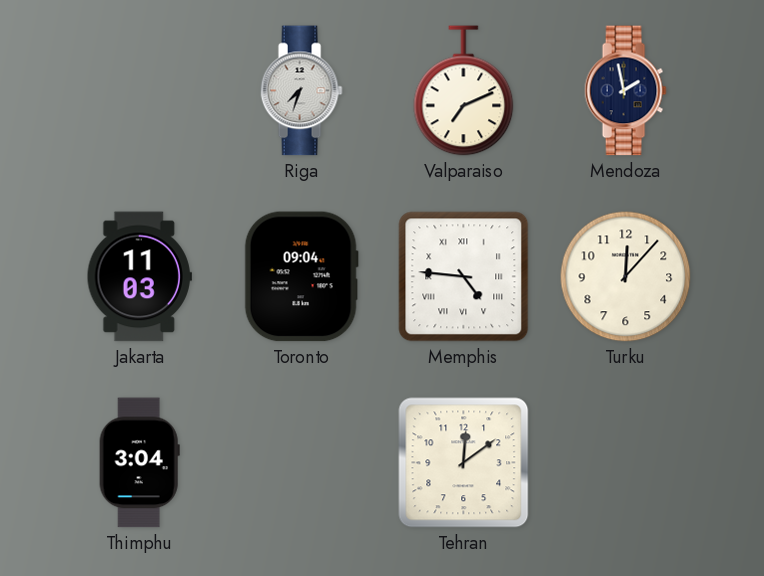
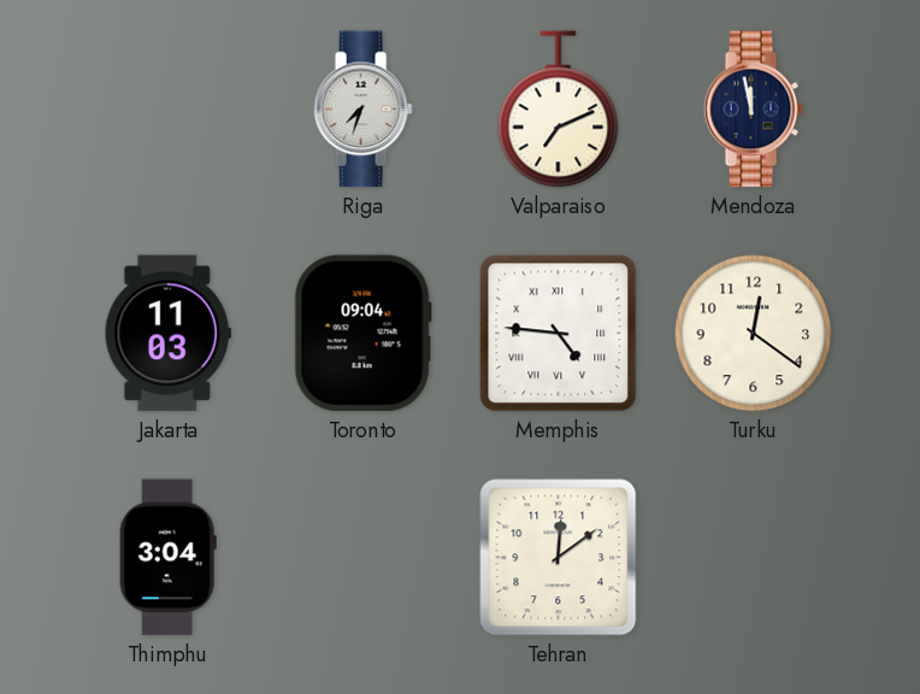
Mendoza: 1:58 -> 11:58
Turku: 12:07 -> 12:21
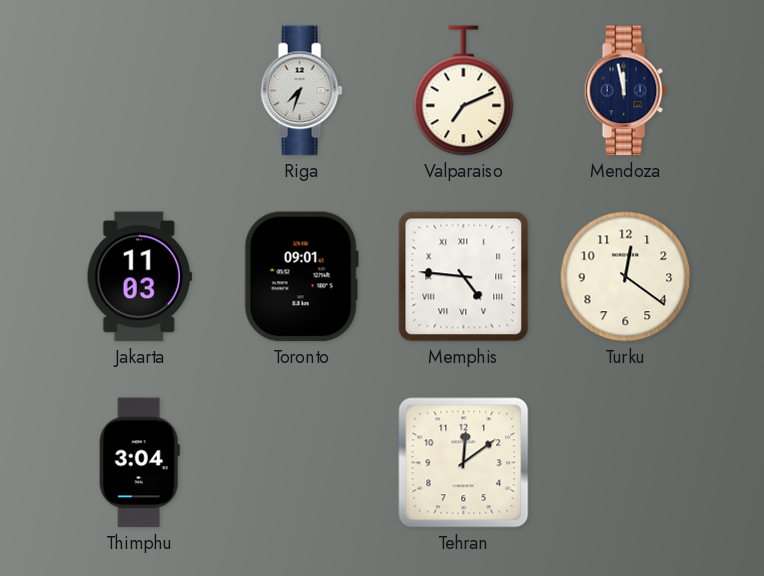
Toronto: 09:04 -> 09:01
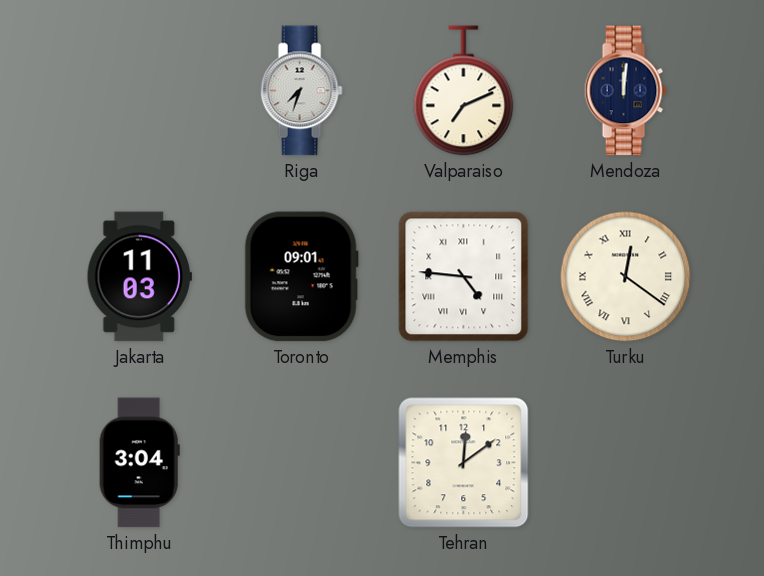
Mendoza: 11:58 -> 12:01
Turku numerals: Arabic -> Roman
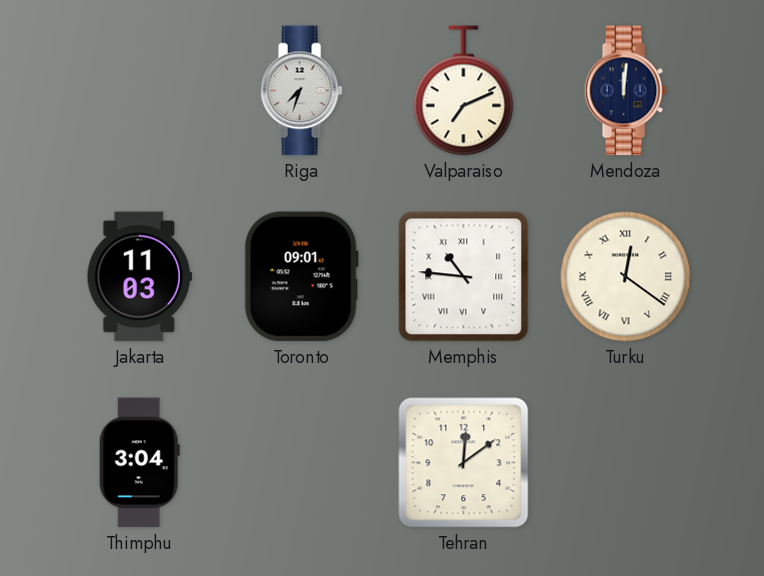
Memphis: 4:46 -> 10:46
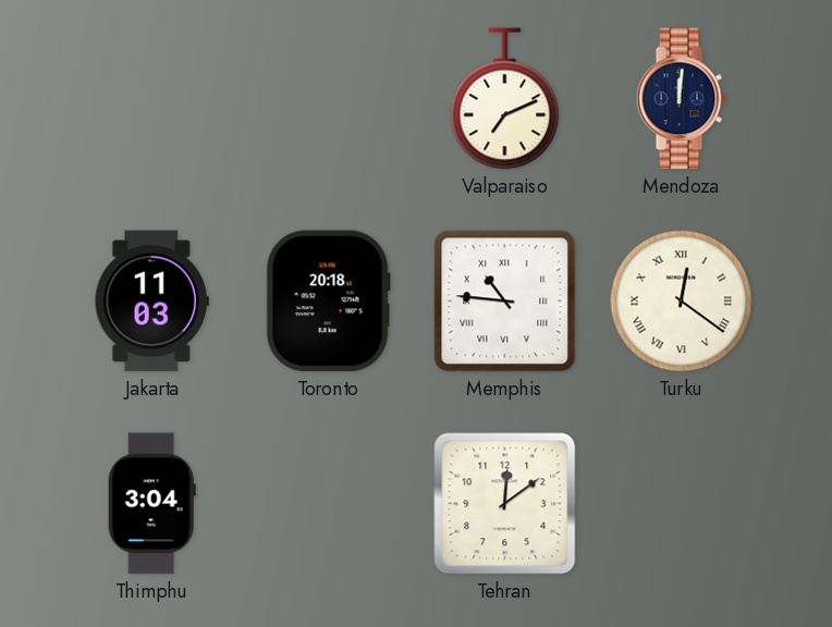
Riga: 7:33 -> none
Toronto: 09:01 -> 20:18
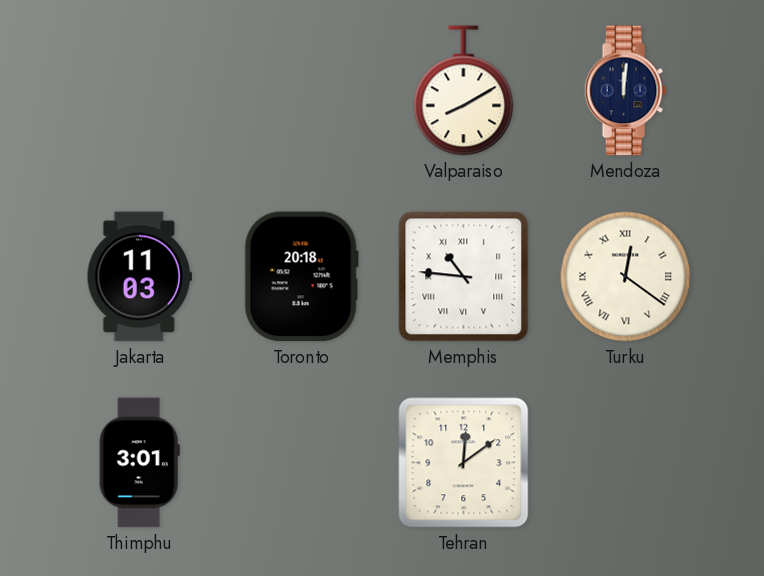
Valparaiso: 7:11 -> 8:10
Thimphu: 3:04 -> 3:01
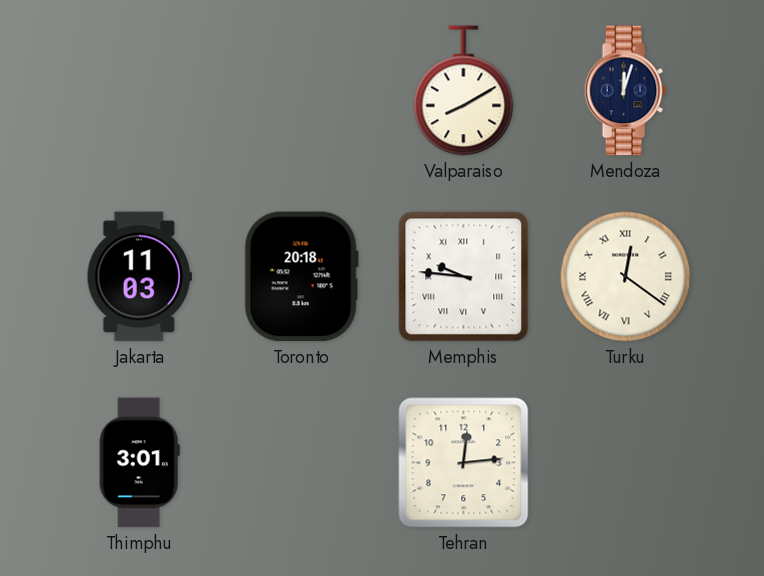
Mendoza: 12:01 -> 12:03
Memphis: 10:46 -> 9:46
Tehran: 12:09 -> 12:14
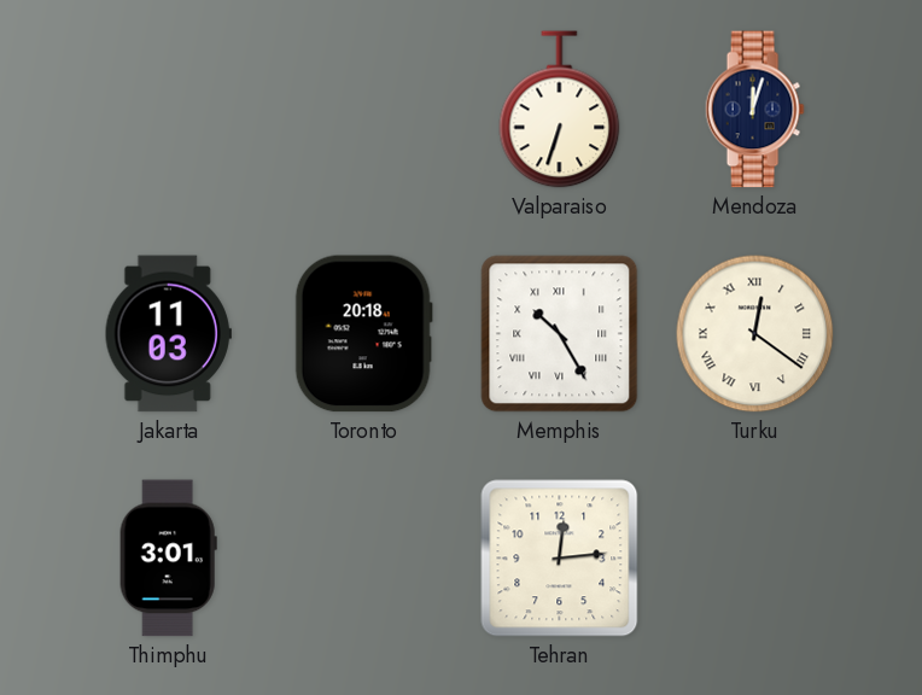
Valparaiso: 8:10 -> 6:33
Memphis: 9:46 -> 10:25
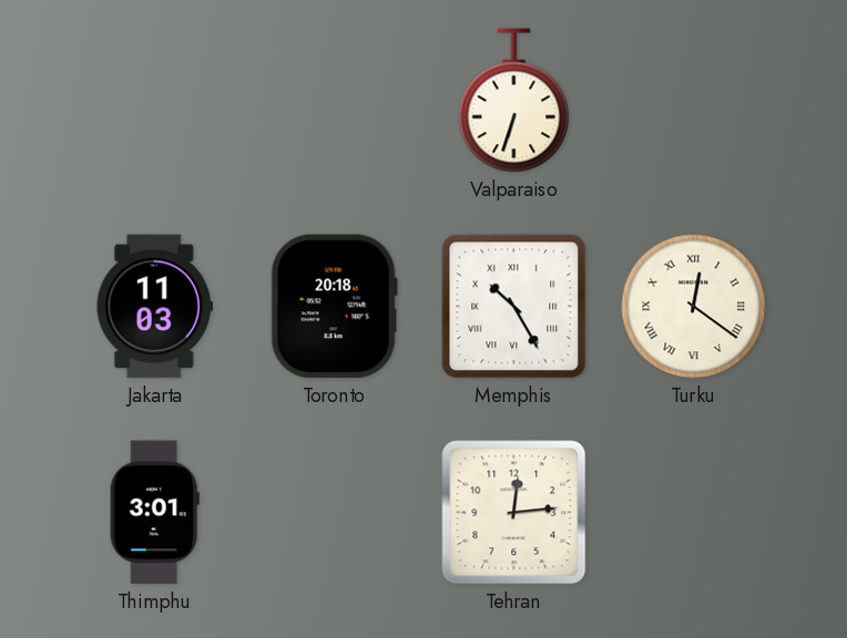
Mendoza: 12:03 -> none
